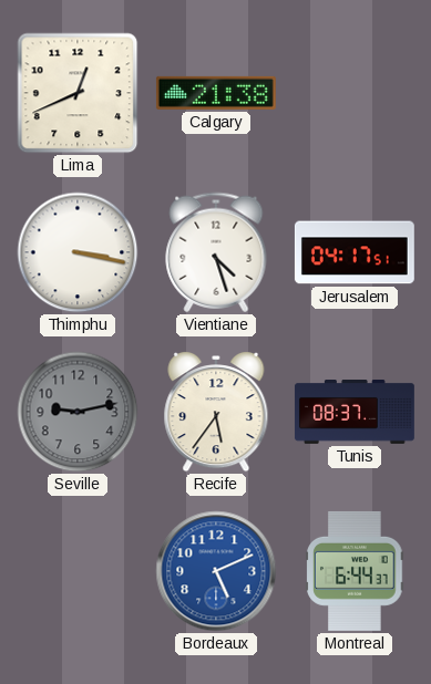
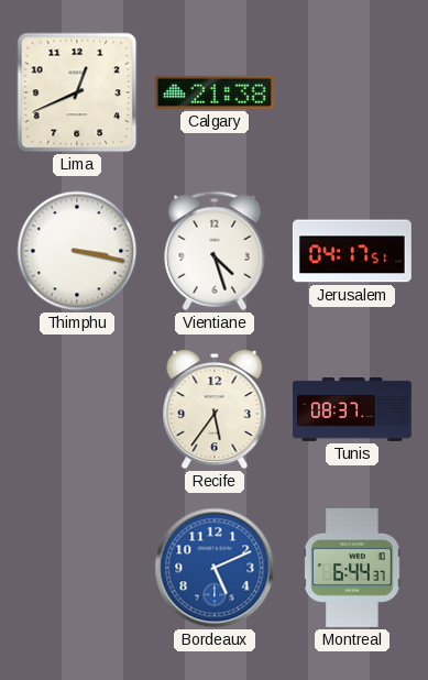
Seville: 9:13 -> none
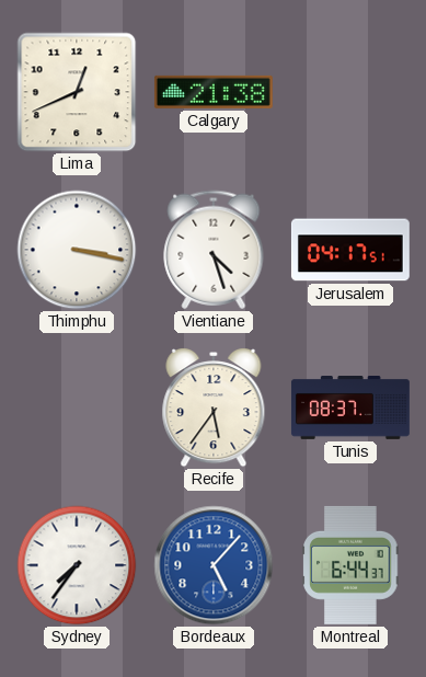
Sydney: none -> 7:36
Bordeaux: 5:11 -> 5:07
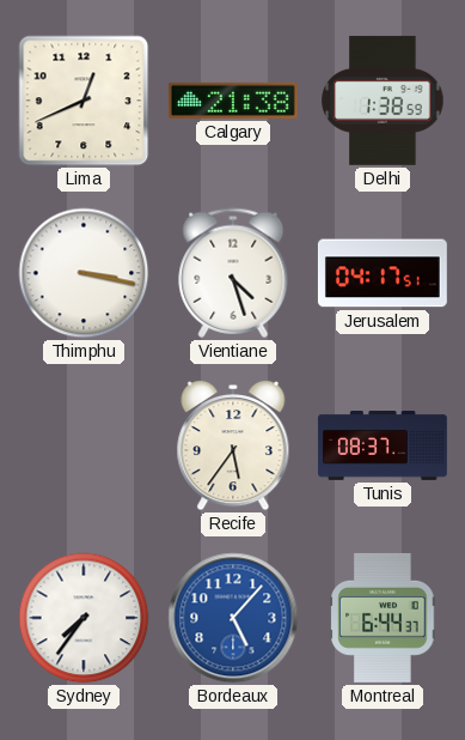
Delhi: none -> 1:38
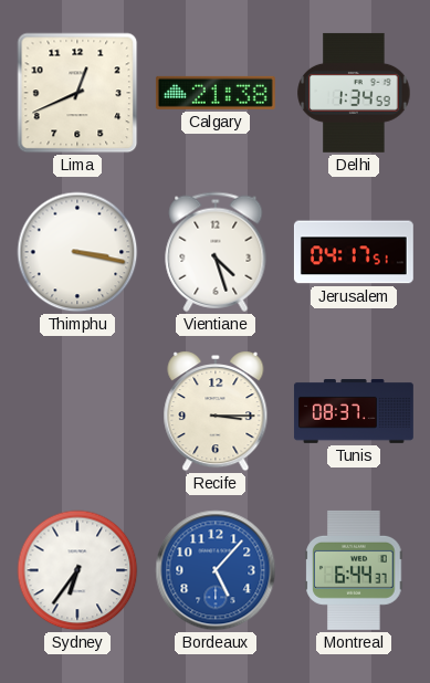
Delhi: 1:38 -> 1:34
Recife: 5:36 -> 3:15
Sydney: 7:36 -> 6:36
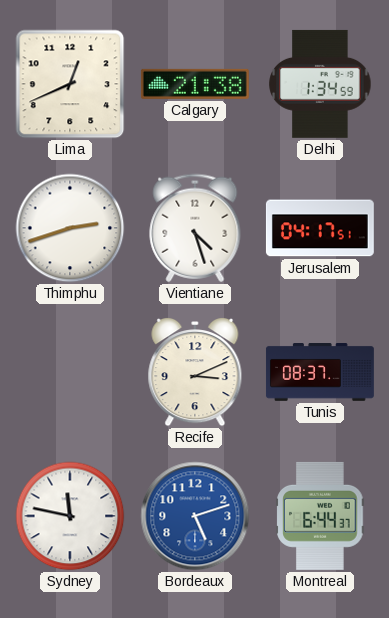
Thimphu: 3:17 -> 2:42
Recife: 3:15 -> 3:11
Sydney: 6:36 -> 11:47
Bordeaux: 5:07 -> 5:12
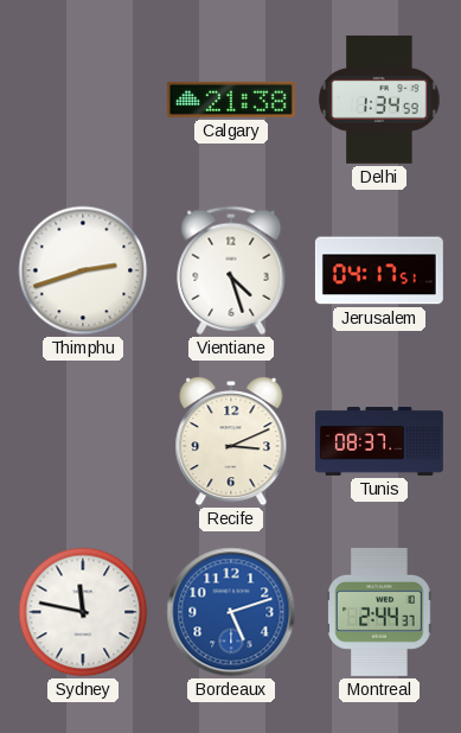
Lima: 12:41 -> none
Montreal: 6:44 -> 2:44
